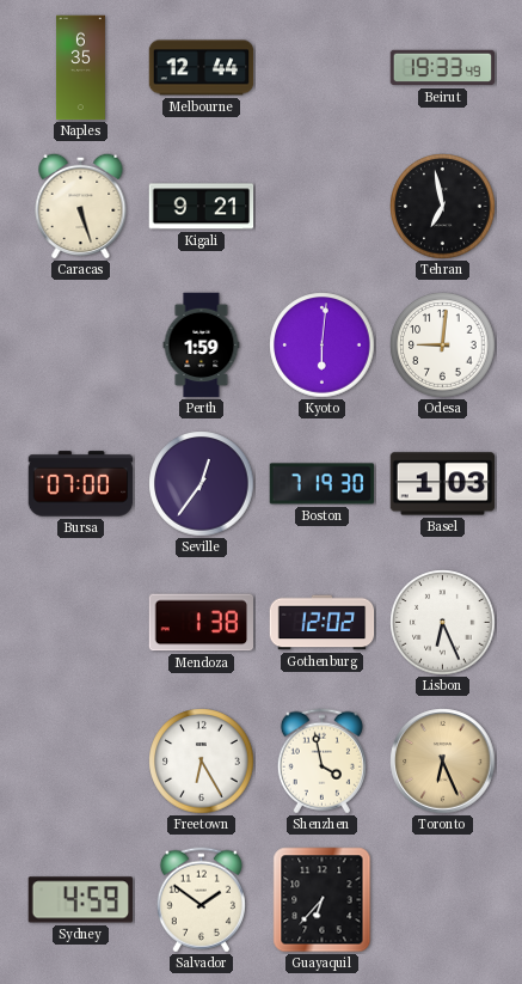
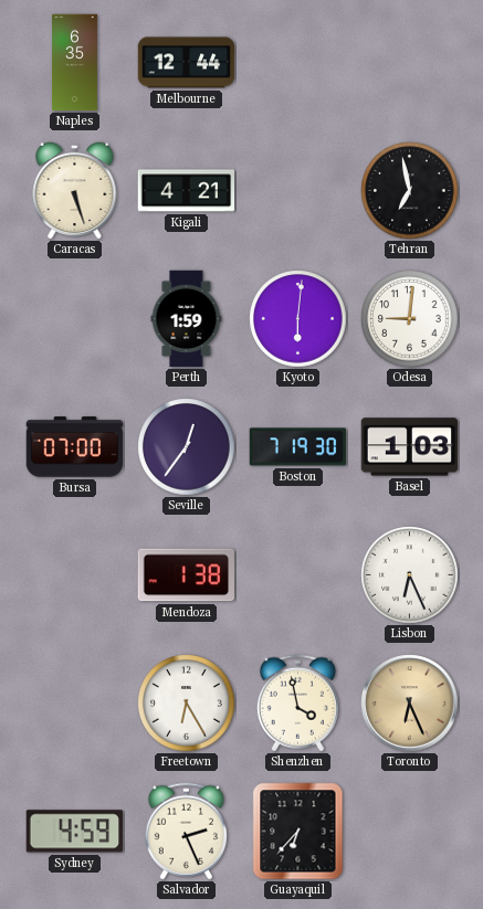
Beirut: 19:33 -> none
Kigali: 9:21 -> 4:21
Gothenburg: 12:02 -> none
Salvador: 1:51 -> 2:26
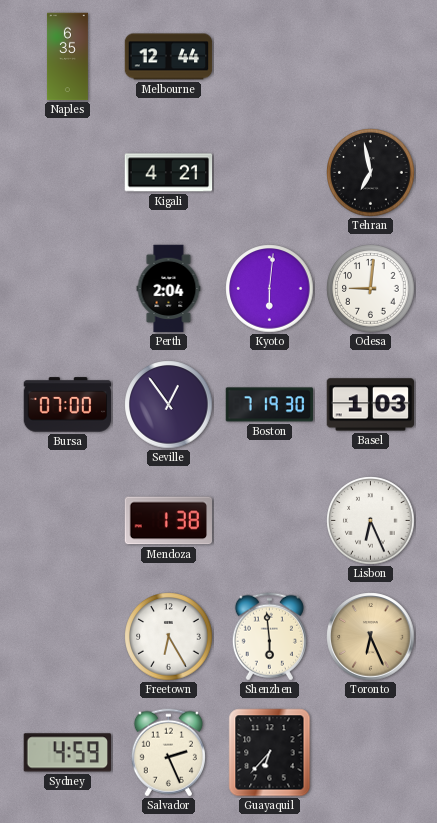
Caracas: 5:27 -> none
Perth: 1:59 -> 2:04
Seville: 12:36 -> 12:54
Shenzhen: 3:58 -> 5:59
